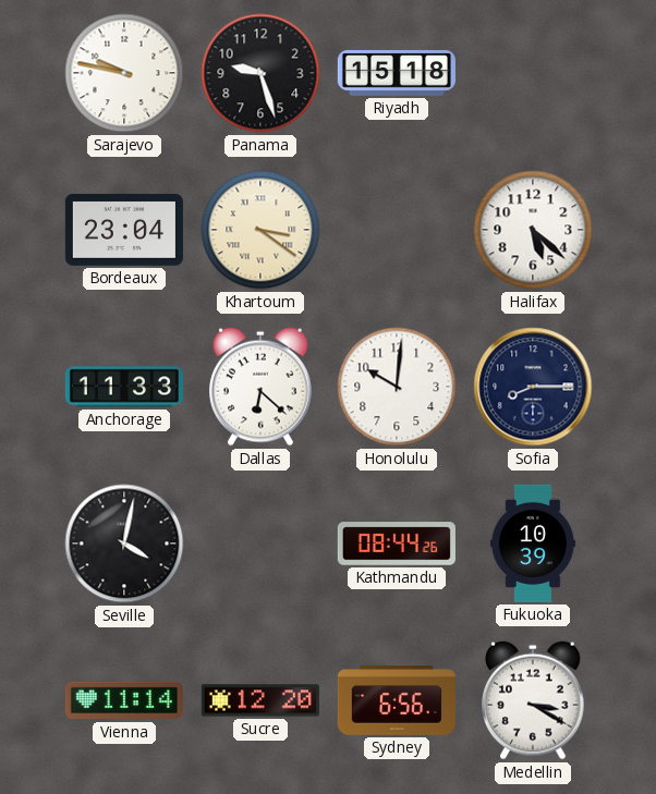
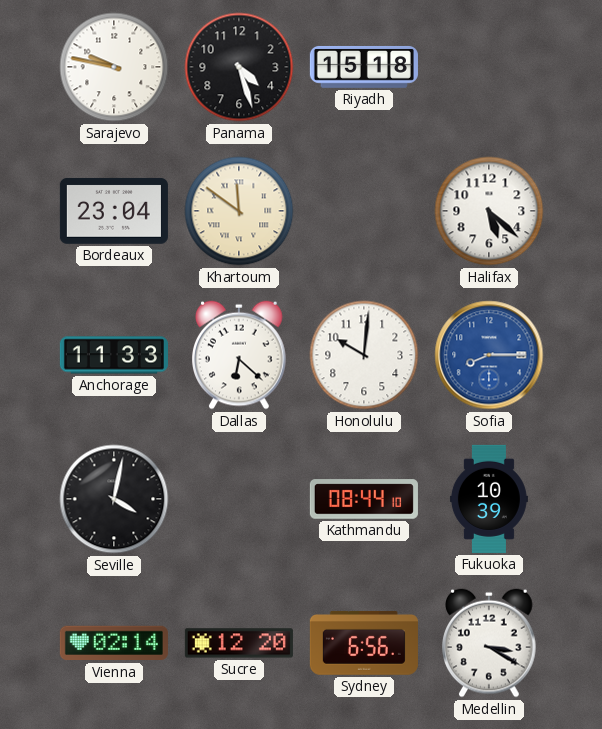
Panama: 9:27 -> 4:27
Khartoum: 3:21 -> 11:51
Sofia dial: navy -> blue
Kathmandu: 08:44:26 -> 08:44:10
Vienna: 11:14 -> 02:14
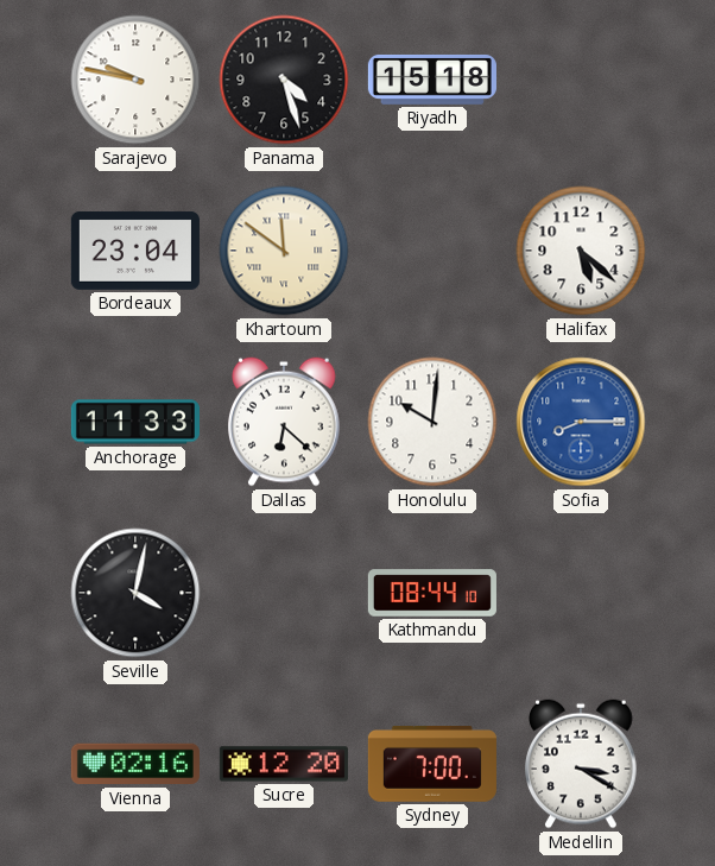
Fukuoka: 10:39 -> none
Vienna: 02:14 -> 02:16
Sydney: 6:56 -> 7:00
